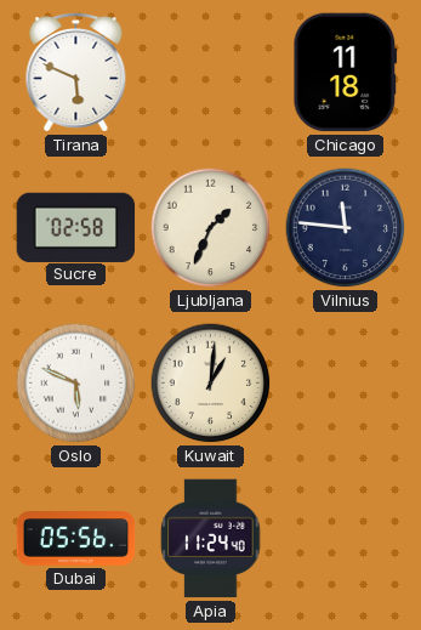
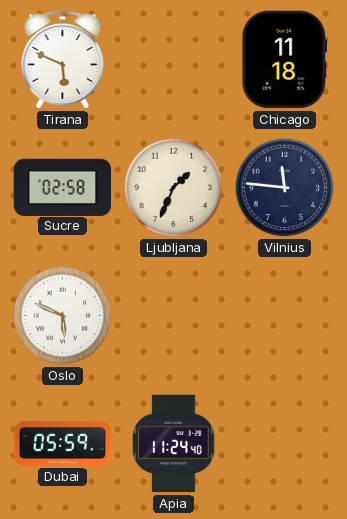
Kuwait: 1:01 -> none
Dubai: 05:56 -> 05:59
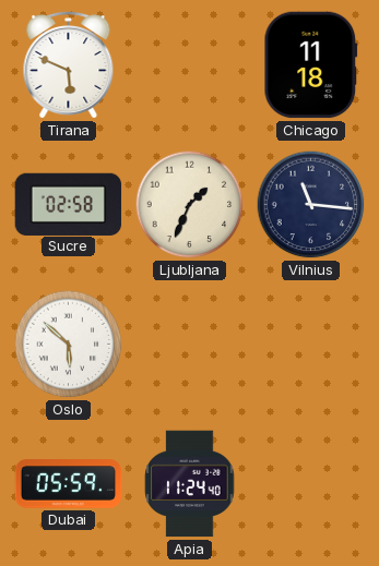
Vilnius: 11:46 -> 11:16
Oslo: 5:49 -> 5:52
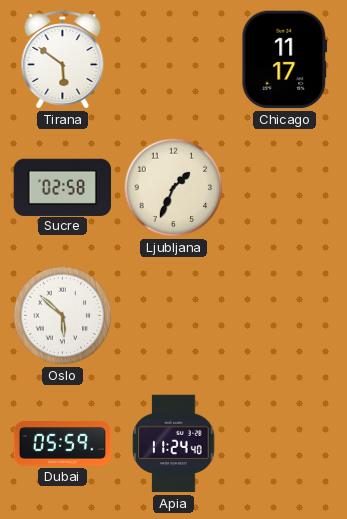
Tirana: 5:49 -> 5:51
Chicago: 11:18 -> 11:17
Vilnius: 11:16 -> none
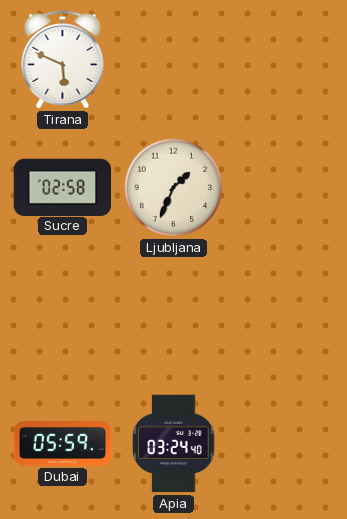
Tirana: 5:51 -> 5:49
Chicago: 11:17 -> none
Oslo: 5:52 -> none
Apia: 11:24 -> 03:24
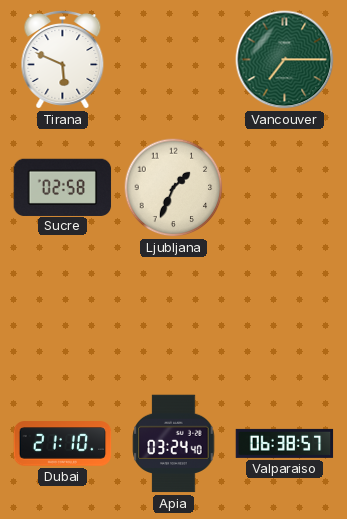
Vancouver: none -> 7:15
Dubai: 05:59 -> 21:10
Valparaiso: none -> 06:38
